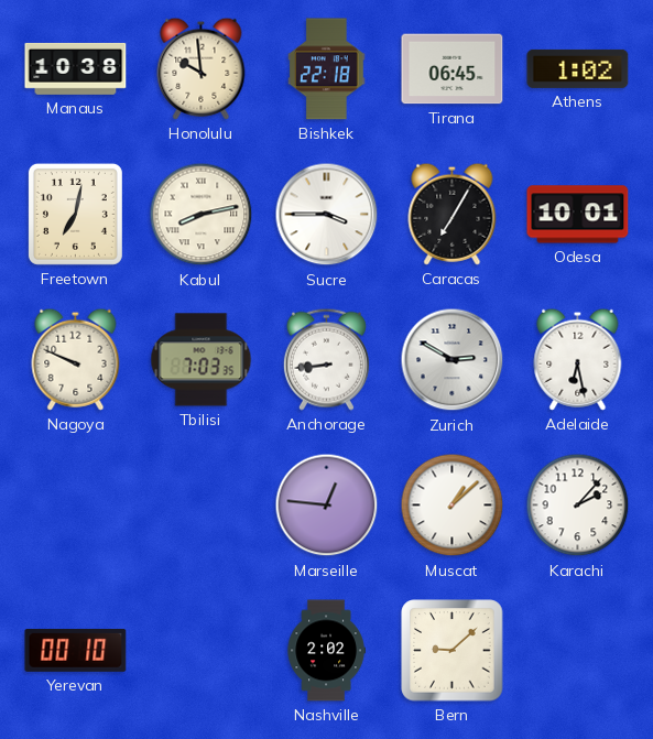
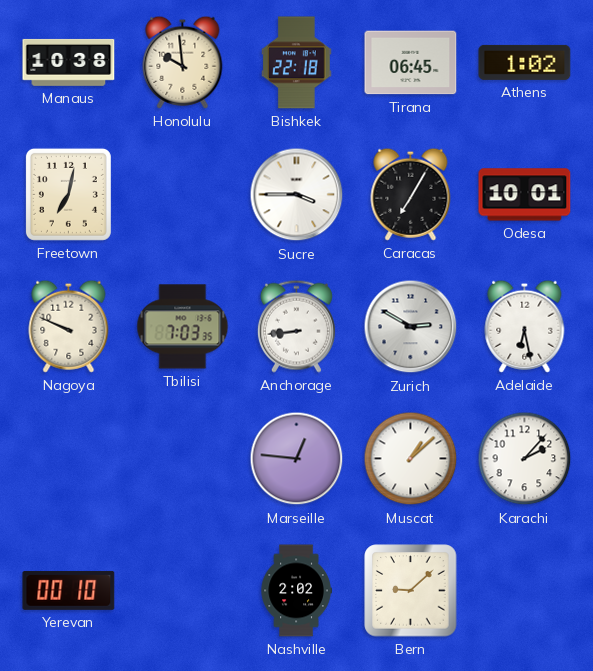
Kabul: 8:13 -> none
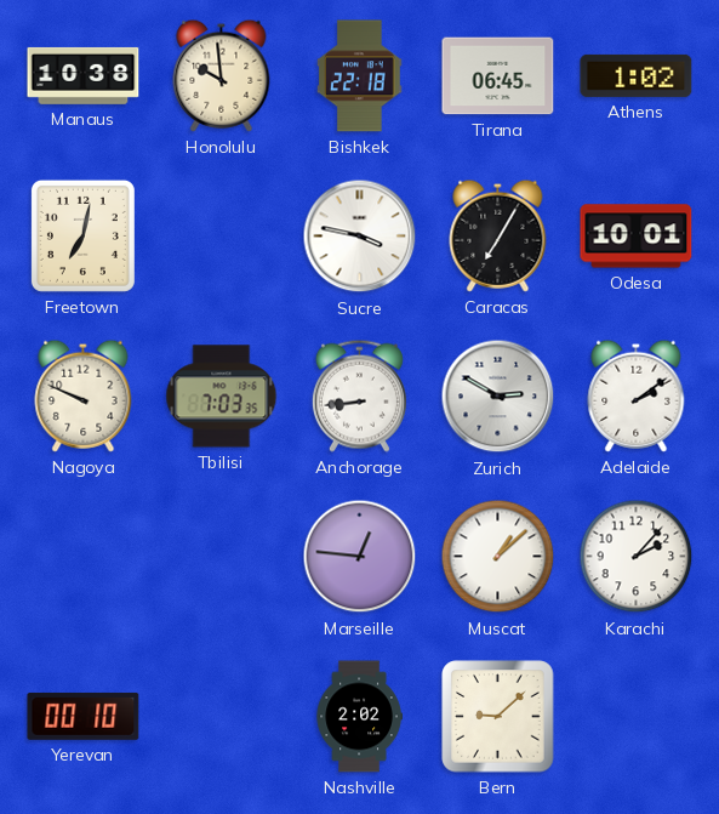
Sucre: 3:45 -> 3:47
Adelaide: 6:28 -> 2:09
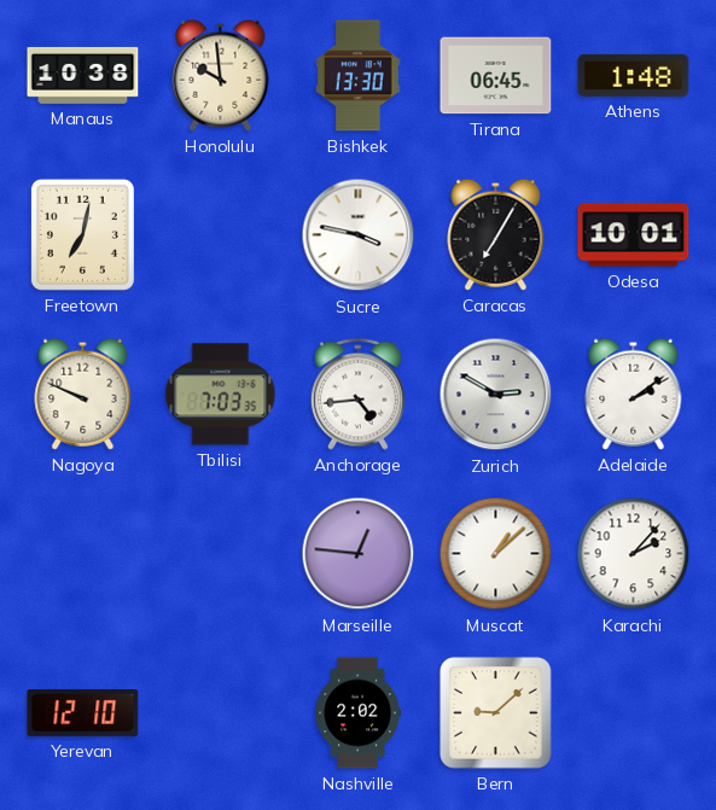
Bishkek: 22:18 -> 13:30
Athens: 1:02 -> 1:48
Anchorage: 8:44 -> 4:44
Yerevan: 00:10 -> 12:10
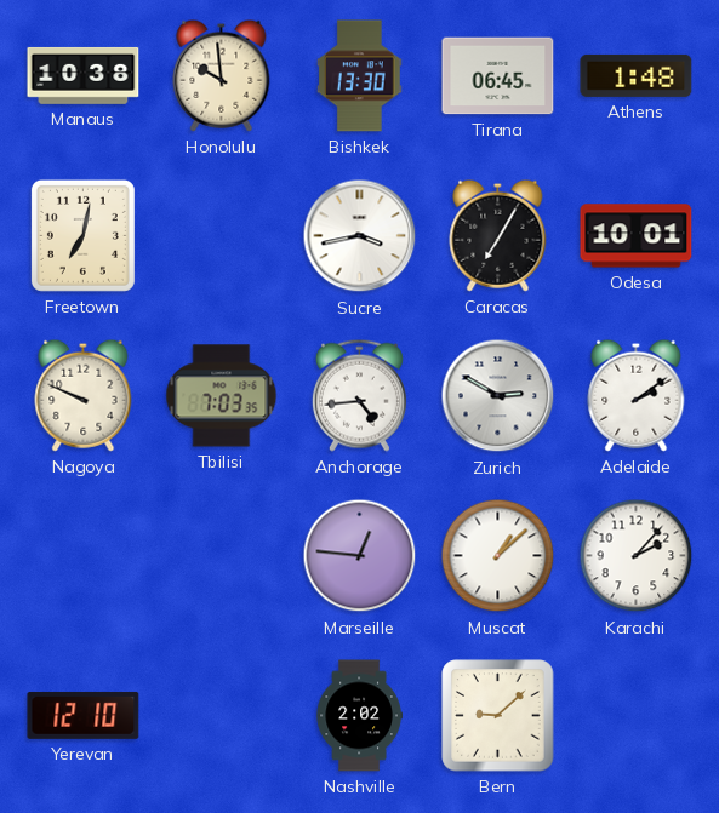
Sucre: 3:47 -> 3:43
